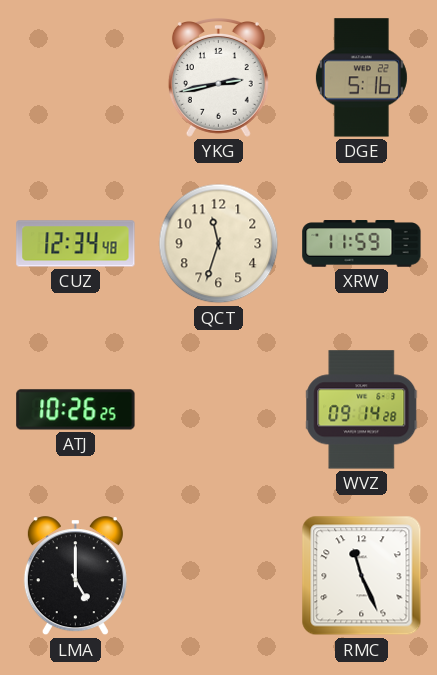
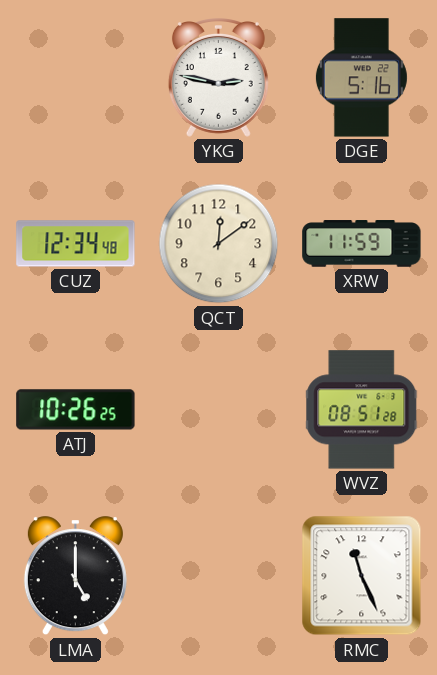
YKG: 2:43 -> 2:47
QCT: 11:33 -> 12:09
WVZ: 09:14 -> 08:51
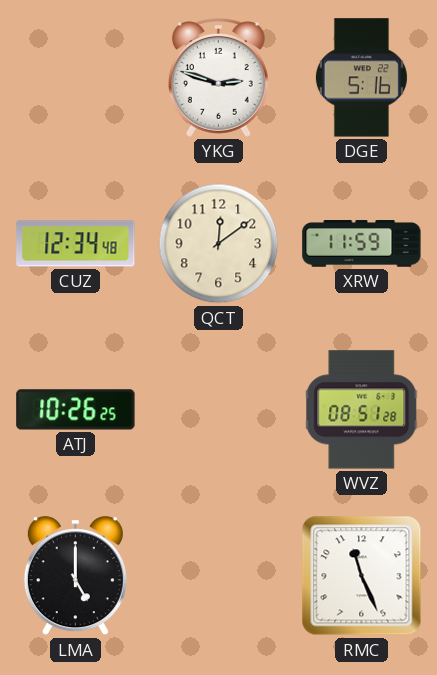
YKG: 2:47 -> 2:48
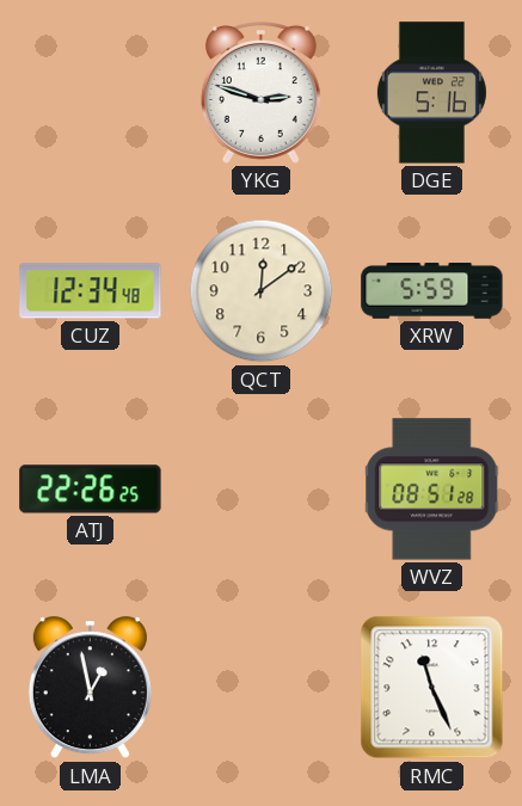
XRW: 11:59 -> 5:59
ATJ: 10:26 -> 22:26
LMA: 5:00 -> 12:58
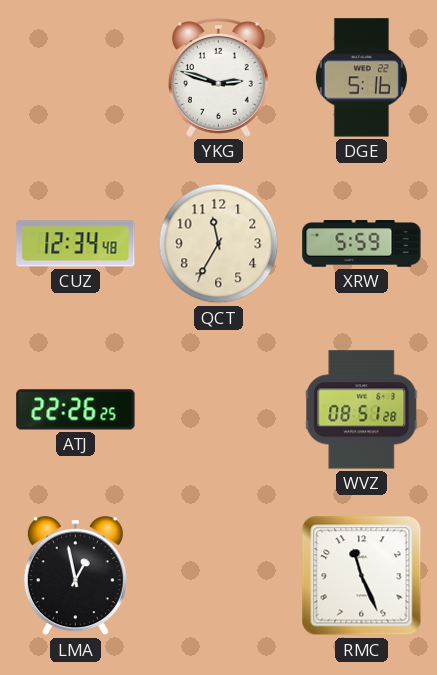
QCT: 12:09 -> 11:35
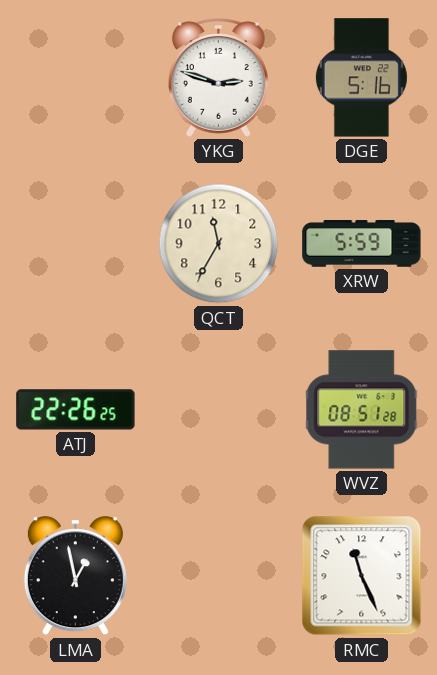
CUZ: 12:34 -> none
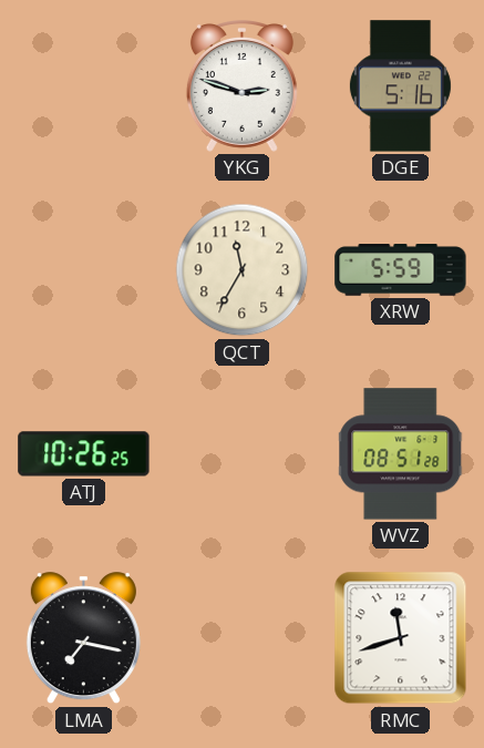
ATJ: 22:26 -> 10:26
LMA: 12:58 -> 7:17
RMC: 11:26 -> 11:42
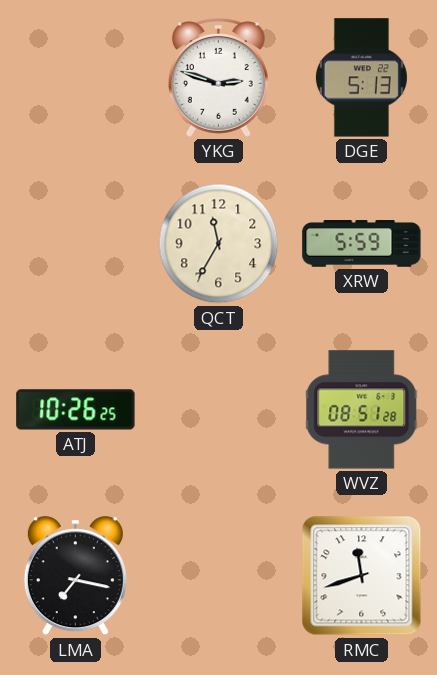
DGE: 5:16 -> 5:13
